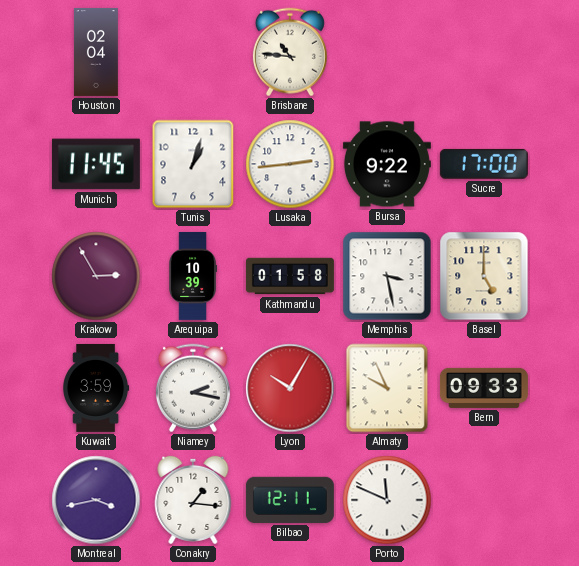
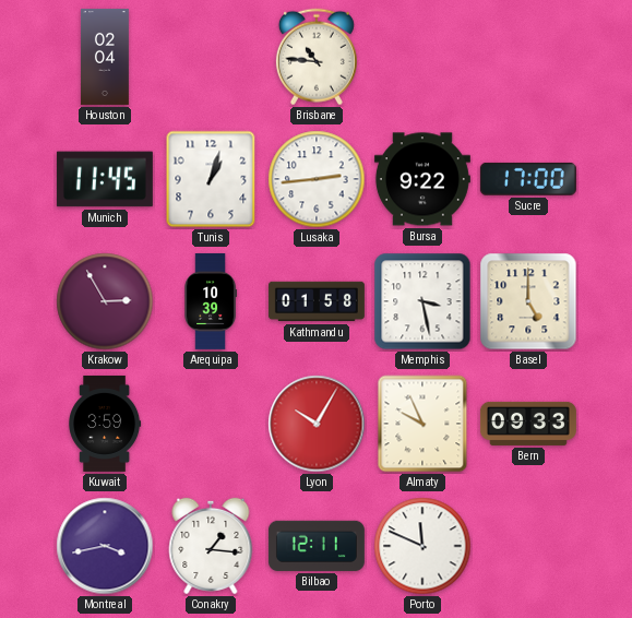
Niamey: 2:17 -> none
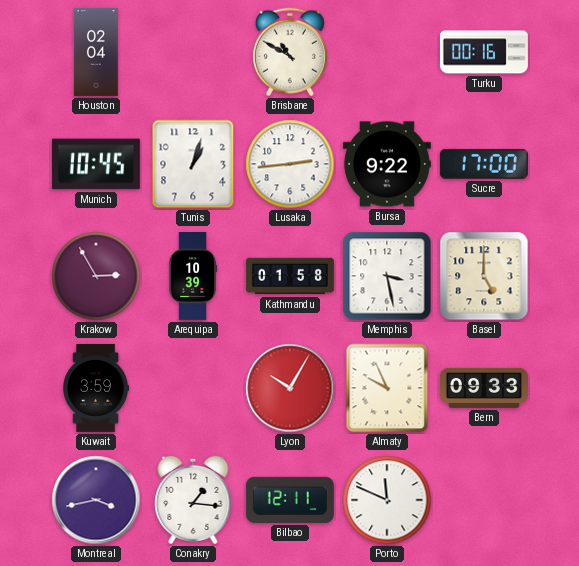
Brisbane: 10:46 -> 10:50
Turku: none -> 00:16
Munich: 11:45 -> 10:45
